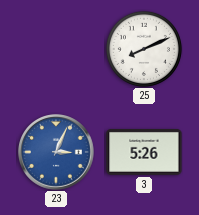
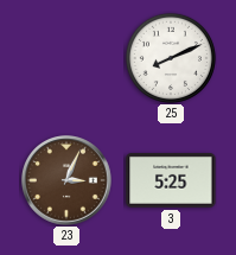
23 dial: blue -> brown
3: 5:26 -> 5:25
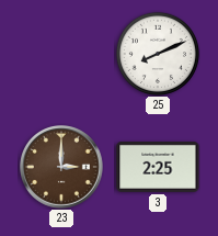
23: 3:04 -> 3:00
3: 5:25 -> 2:25
